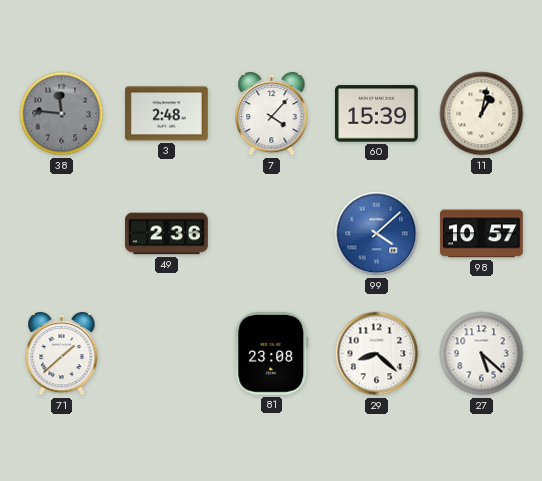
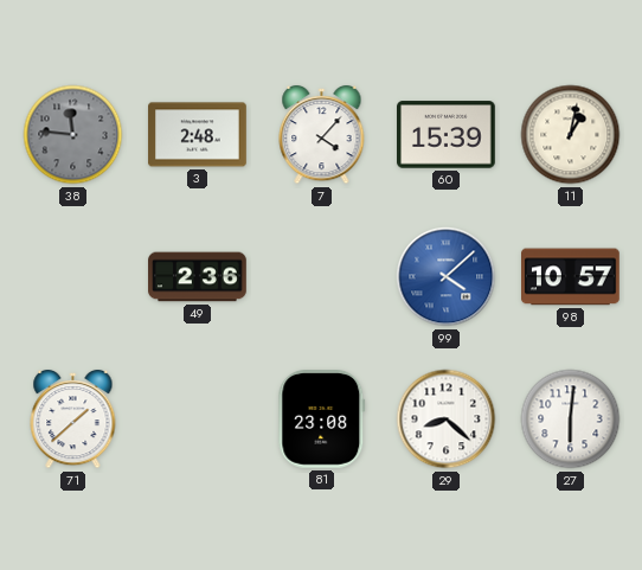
27: 5:22 -> 6:01
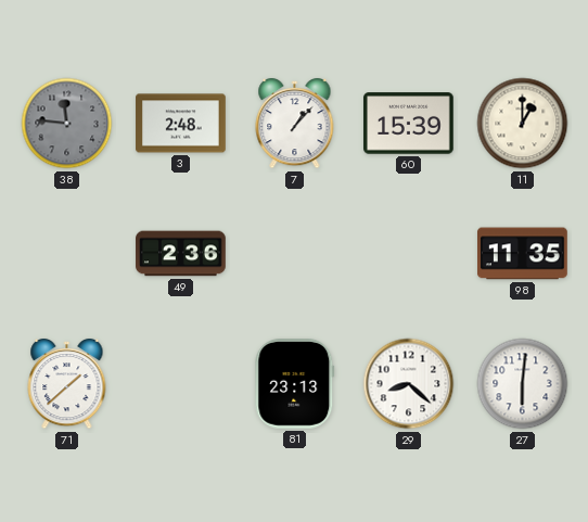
7: 4:07 -> 1:07
11: 1:02 -> 1:00
99: 4:08 -> none
98: 10:57 -> 11:35
81: 23:08 -> 23:13
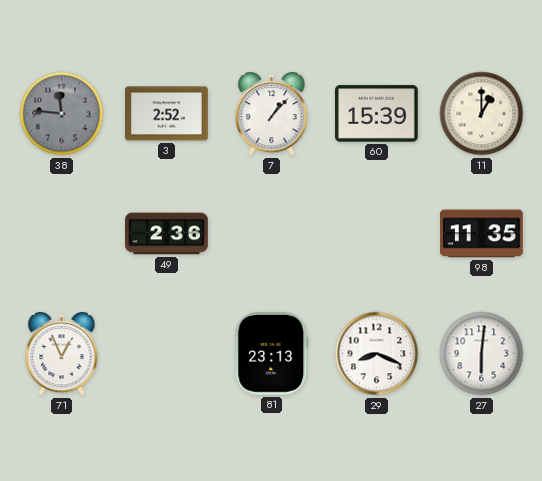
3: 2:48 -> 2:52
71: 1:38 -> 12:56
29: 8:22 -> 8:19
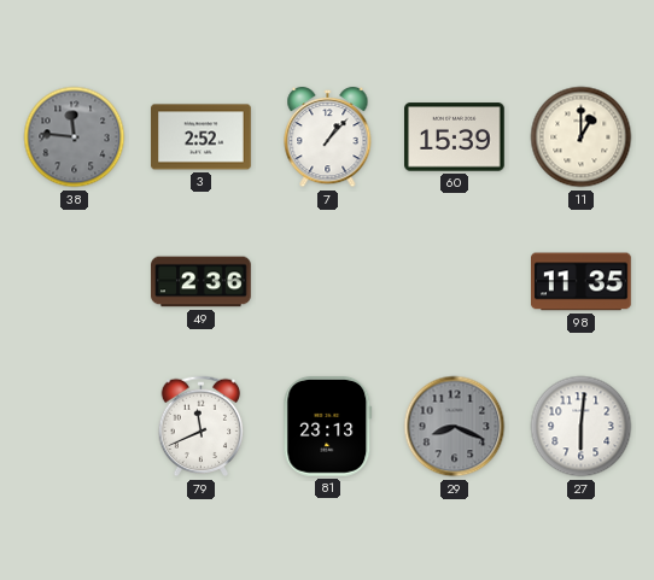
71: 12:56 -> none
79: none -> 11:41
29 dial: white -> grey
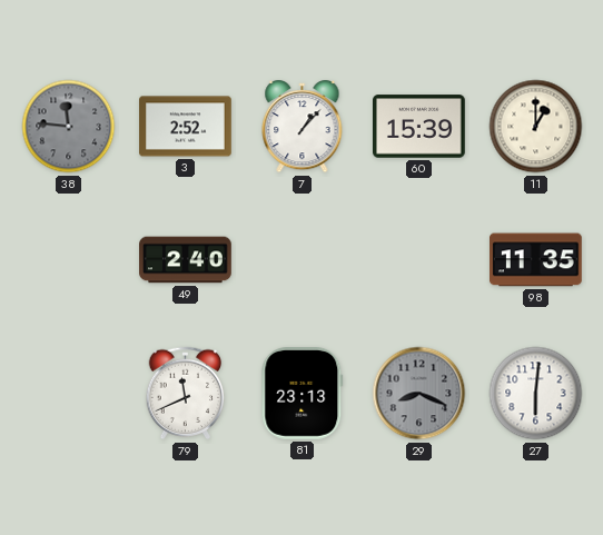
49: 2:36 -> 2:40
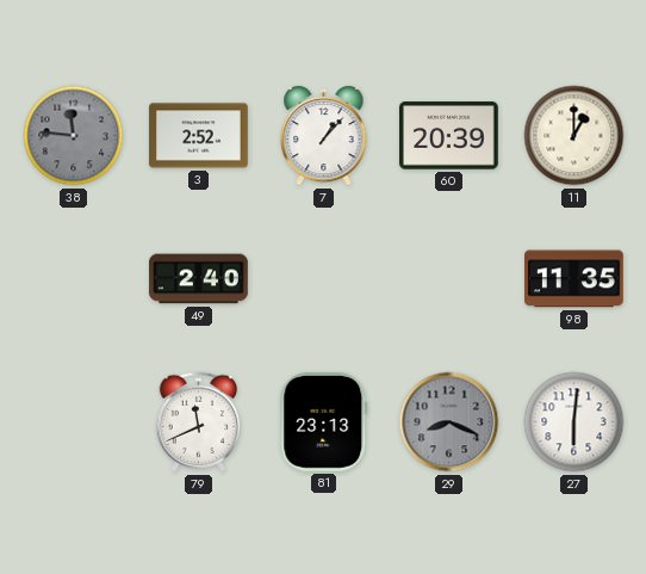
60: 15:39 -> 20:39
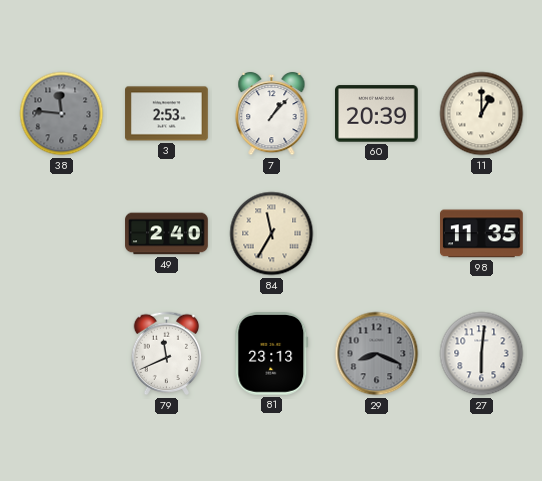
3: 2:52 -> 2:53
84: none -> 11:35
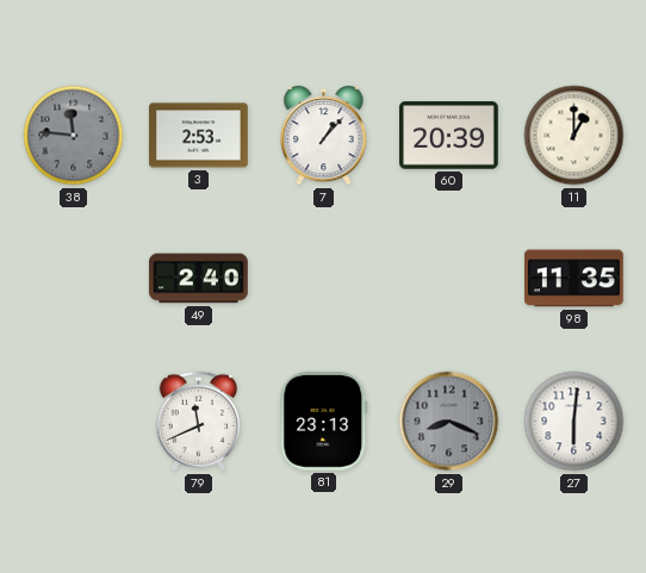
84: 11:35 -> none
